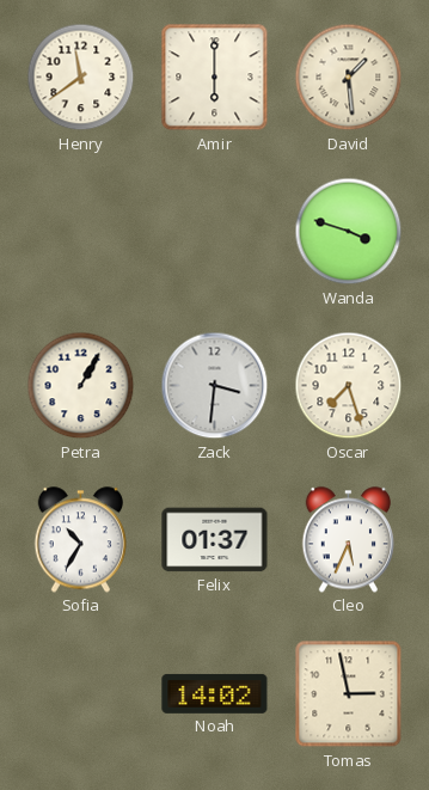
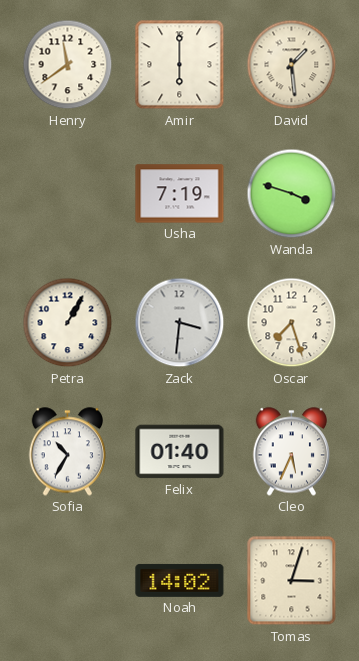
Usha: none -> 7:19
Felix: 01:37 -> 01:40
Tomas: 2:58 -> 3:03
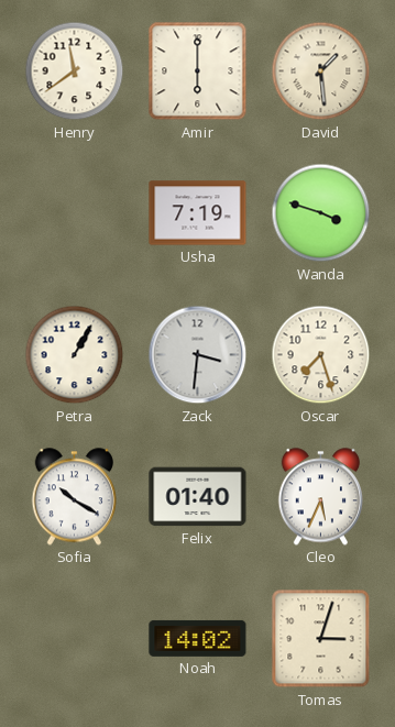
Sofia: 10:35 -> 10:20
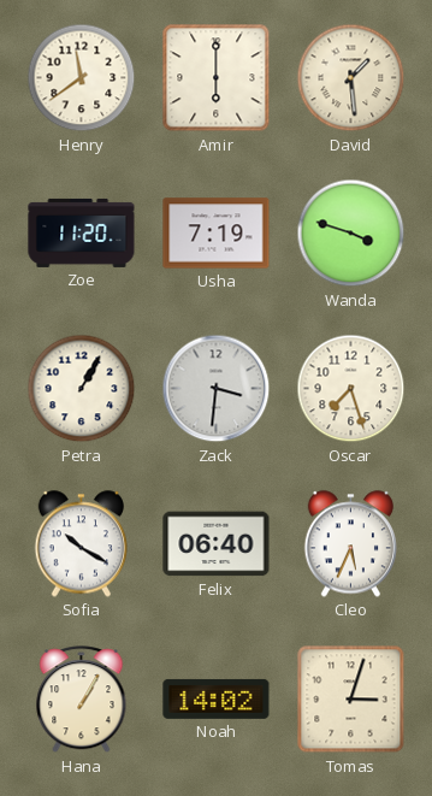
Zoe: none -> 11:20
Felix: 01:40 -> 06:40
Hana: none -> 1:05
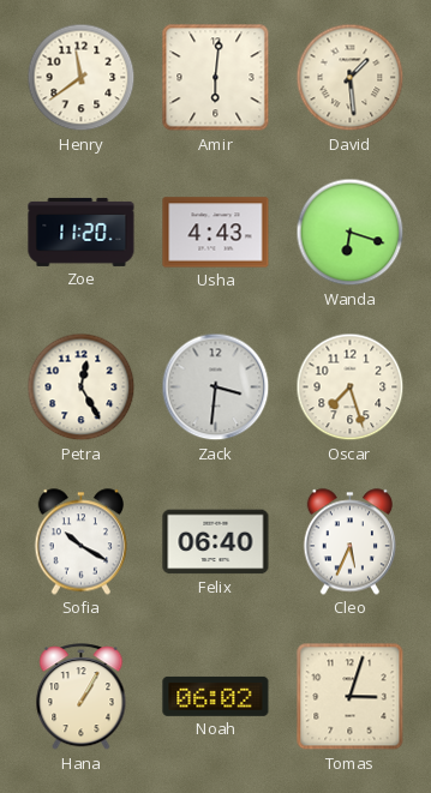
Amir: 6:00 -> 6:01
Usha: 7:19 -> 4:43
Wanda: 3:48 -> 6:18
Petra: 1:05 -> 12:25
Noah: 14:02 -> 06:02
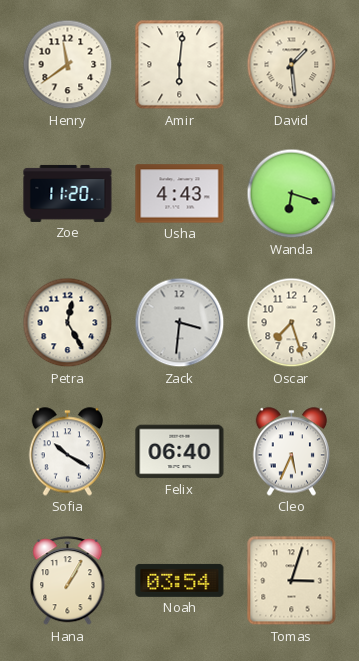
Noah: 06:02 -> 03:54
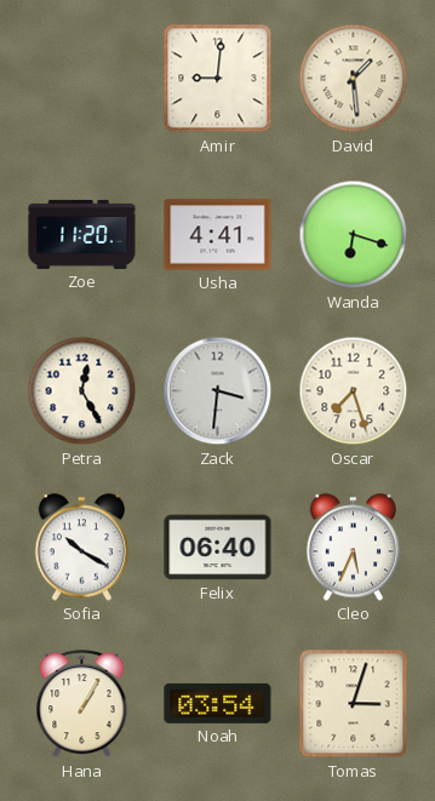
Henry: 11:39 -> none
Amir: 6:01 -> 9:01
Usha: 4:43 -> 4:41
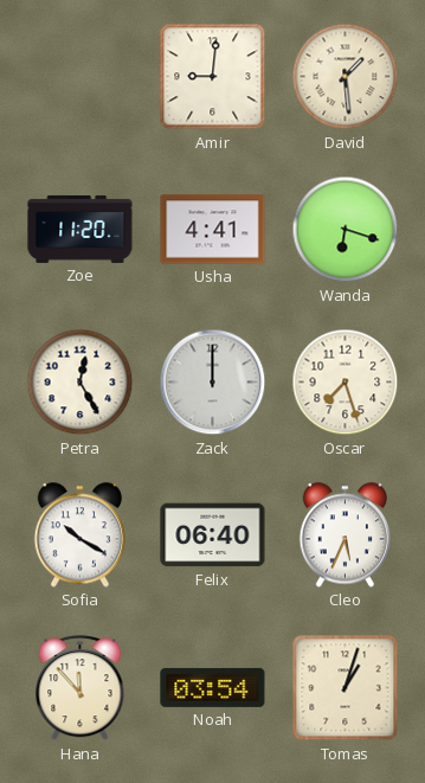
Zack: 3:31 -> 12:00
Hana: 1:05 -> 11:53
Tomas: 3:03 -> 1:03
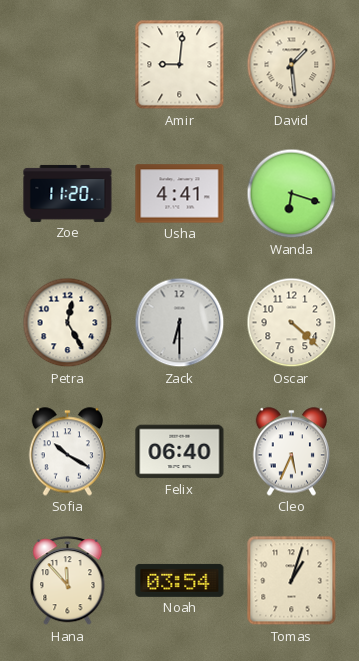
Zack: 12:00 -> 6:30
Oscar: 7:27 -> 4:22
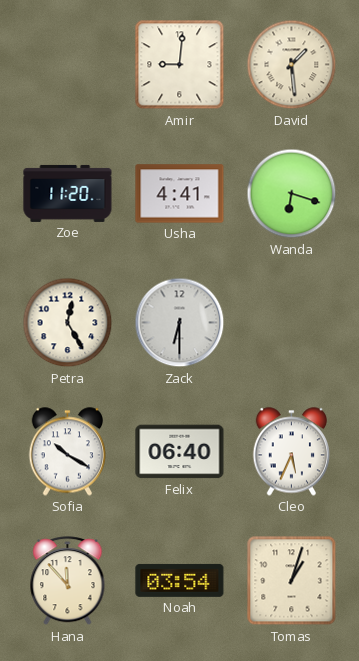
Oscar: 4:22 -> none
